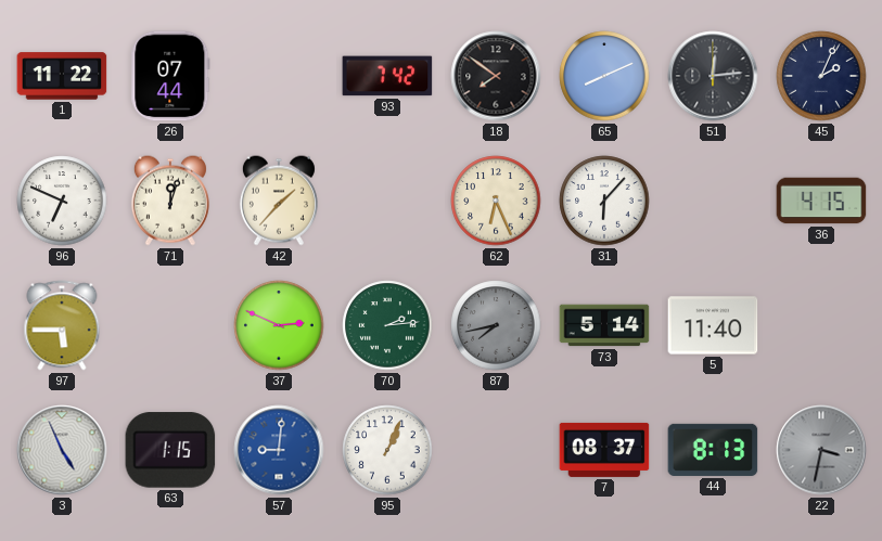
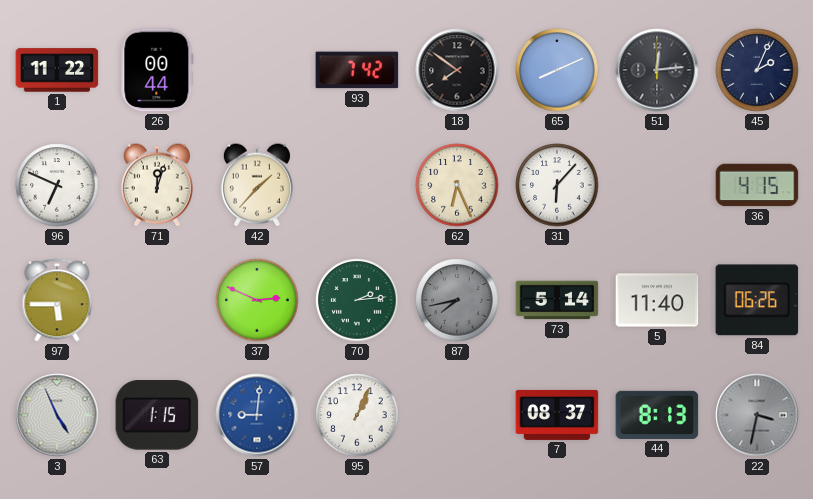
26: 07:44 -> 00:44
84: none -> 06:26
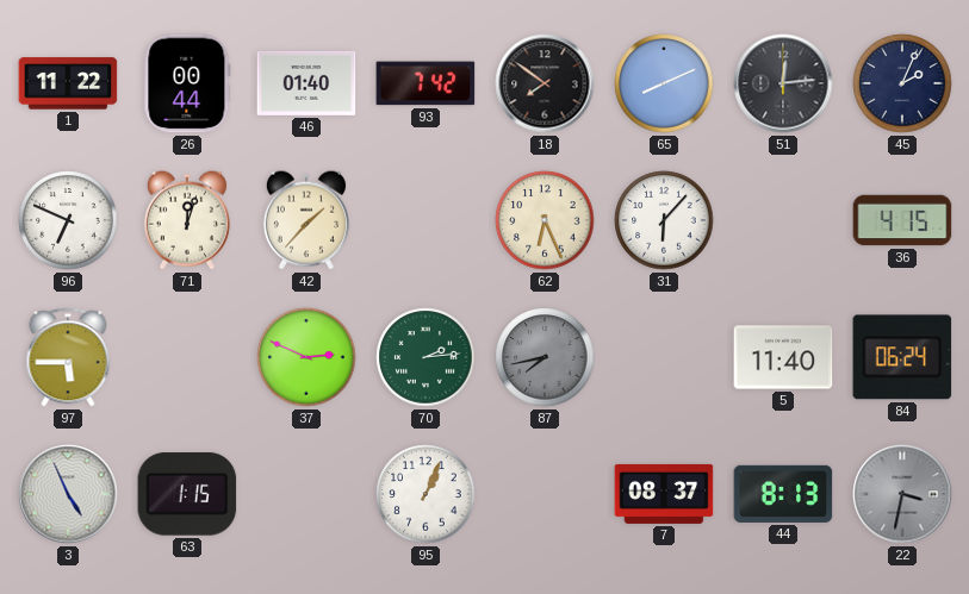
46: none -> 01:40
73: 5:14 -> none
84: 06:26 -> 06:24
57: 9:01 -> none
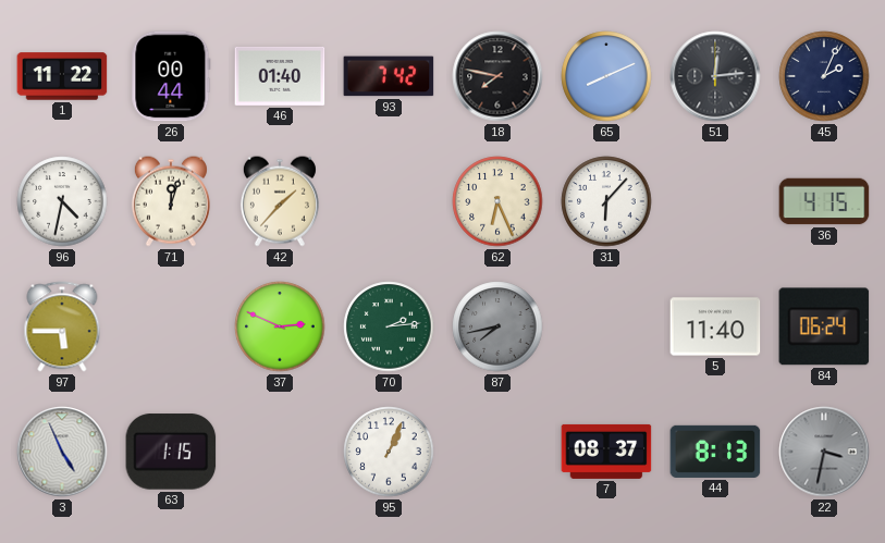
18: 7:51 -> 7:47
96: 6:49 -> 4:32
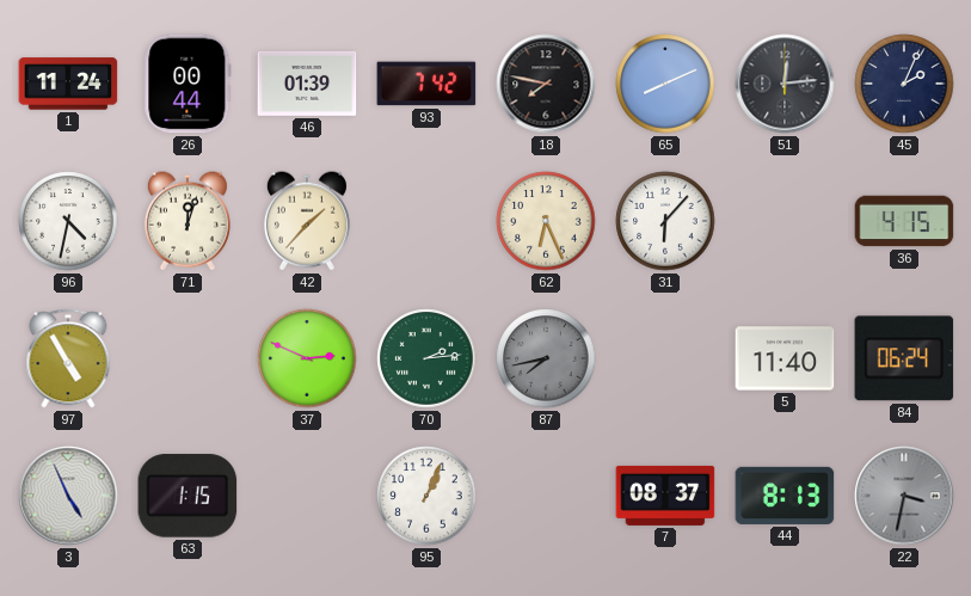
1: 11:22 -> 11:24
46: 01:40 -> 01:39
97: 5:45 -> 4:55
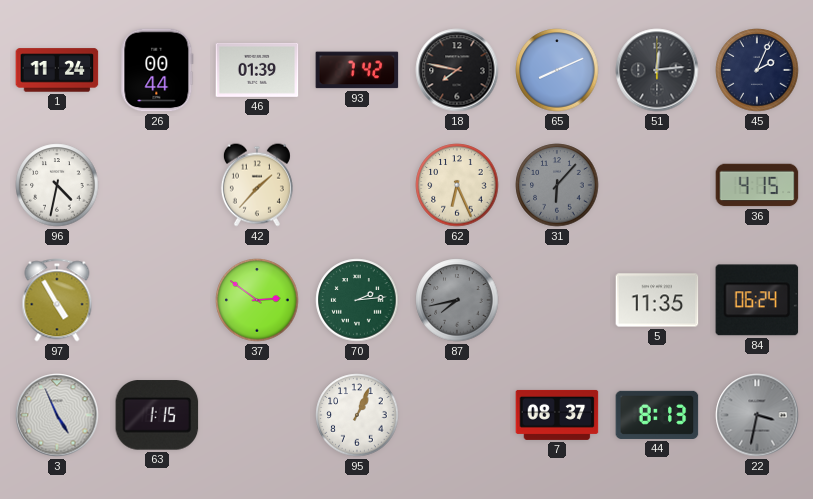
71: 12:03 -> none
31 dial: white -> grey
37: 2:49 -> 2:51
5: 11:40 -> 11:35
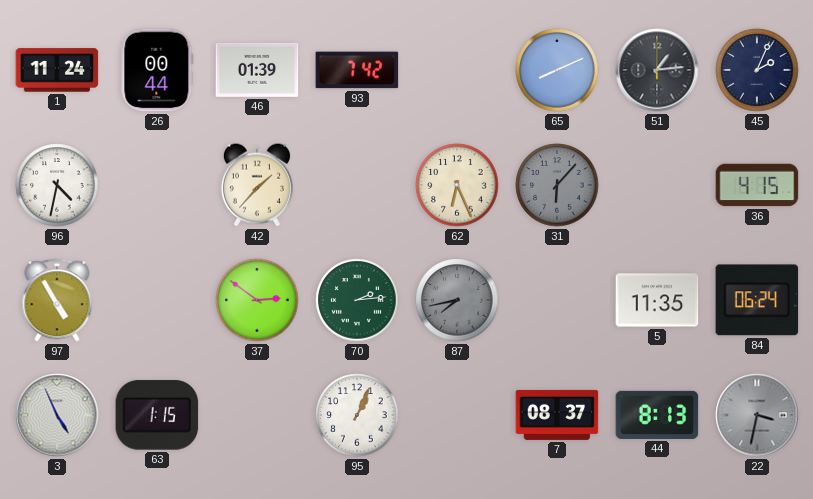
18: 7:47 -> none
51: 12:14 -> 1:14
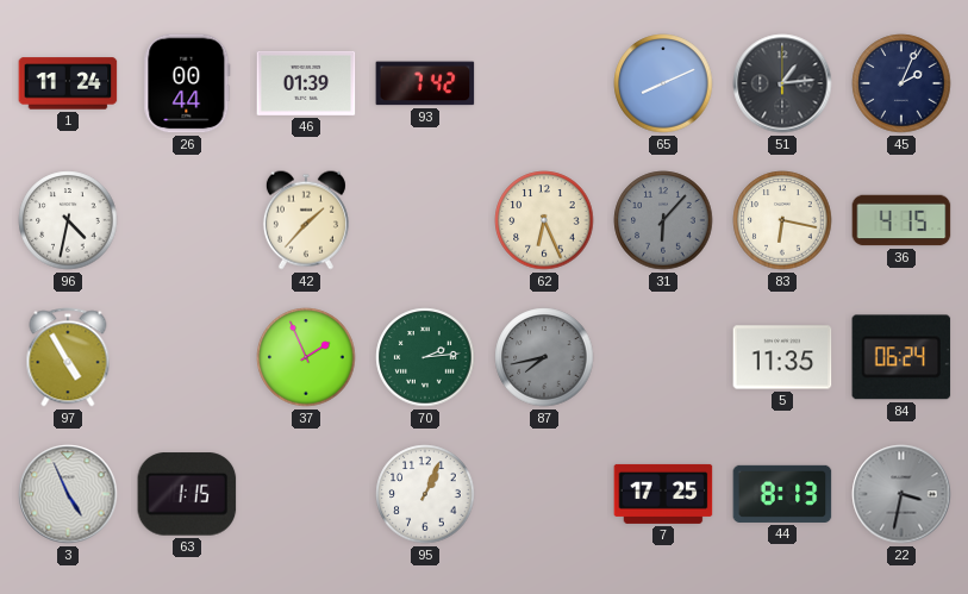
83: none -> 6:17
37: 2:51 -> 1:56
7: 08:37 -> 17:25
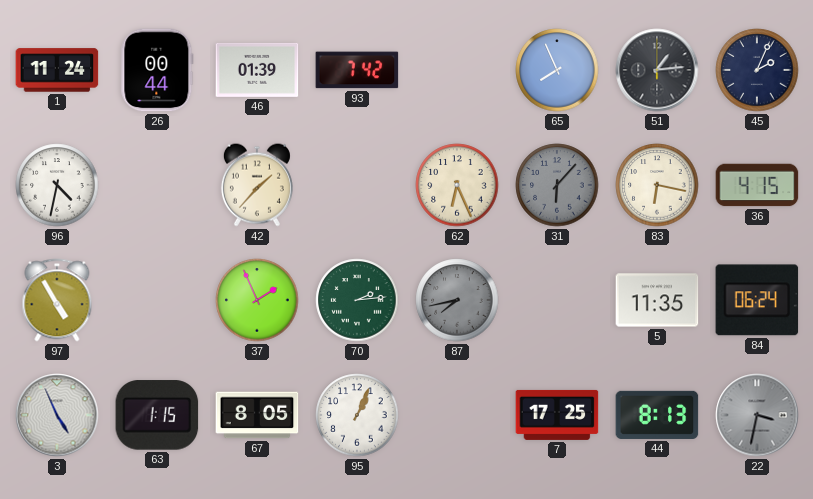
65: 8:11 -> 7:56
67: none -> 8:05
